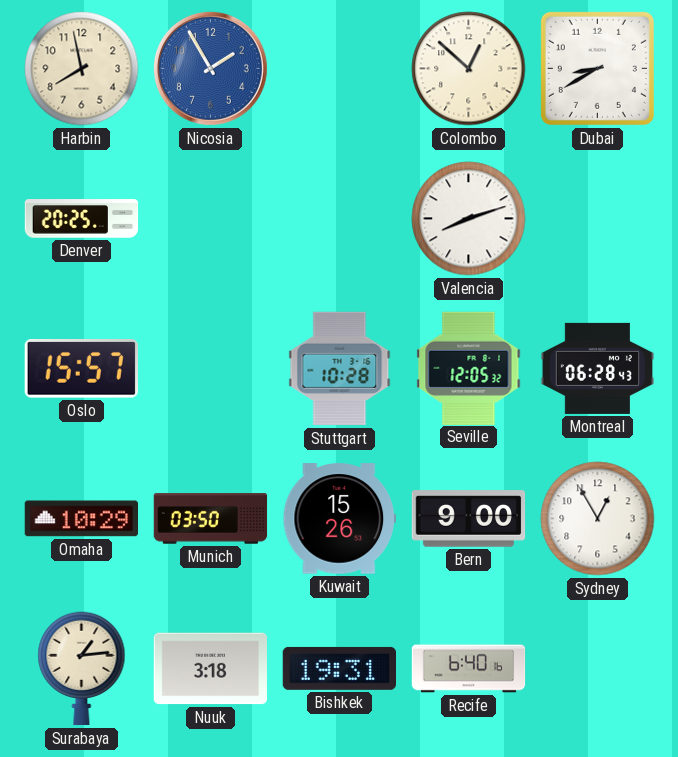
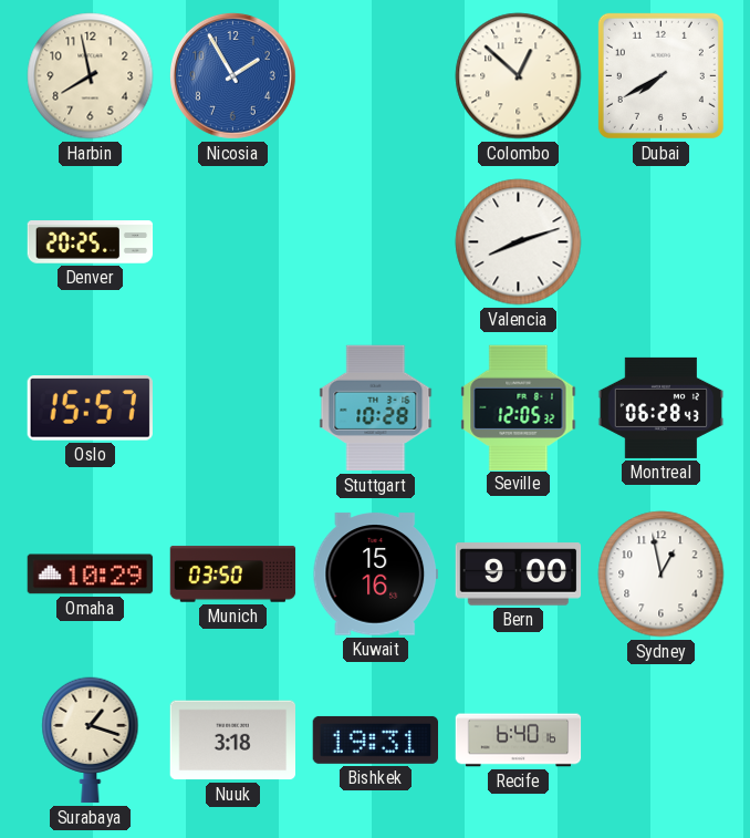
Dubai: 8:40 -> 7:40
Kuwait: 15:26 -> 15:16
Sydney: 12:55 -> 12:58
Surabaya: 1:14 -> 1:18
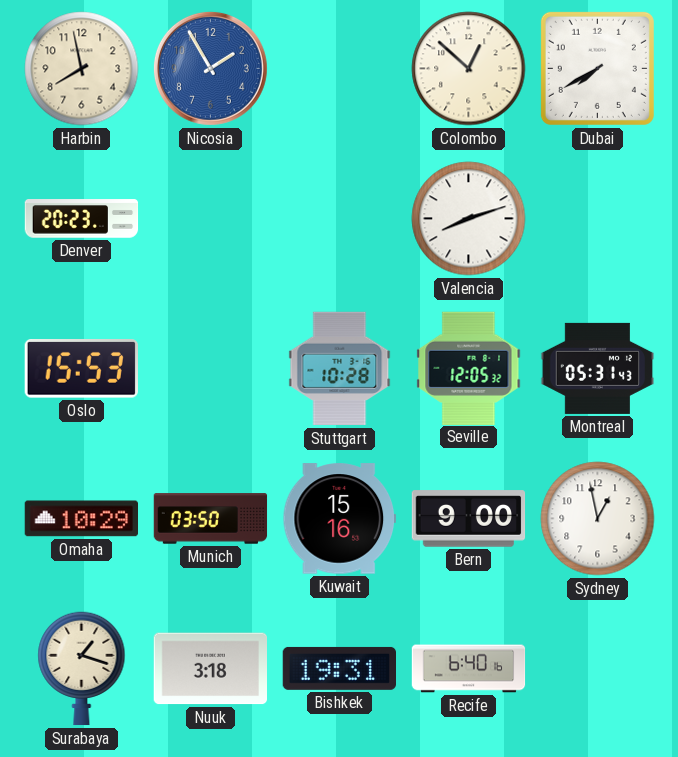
Denver: 20:25 -> 20:23
Oslo: 15:57 -> 15:53
Montreal: 06:28 -> 05:31
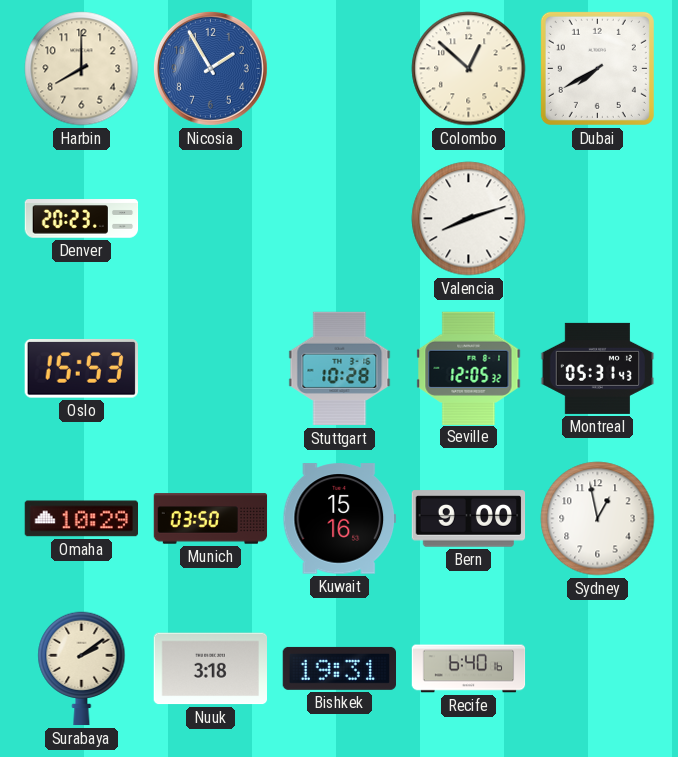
Harbin: 7:58 -> 8:00
Surabaya: 1:18 -> 2:09
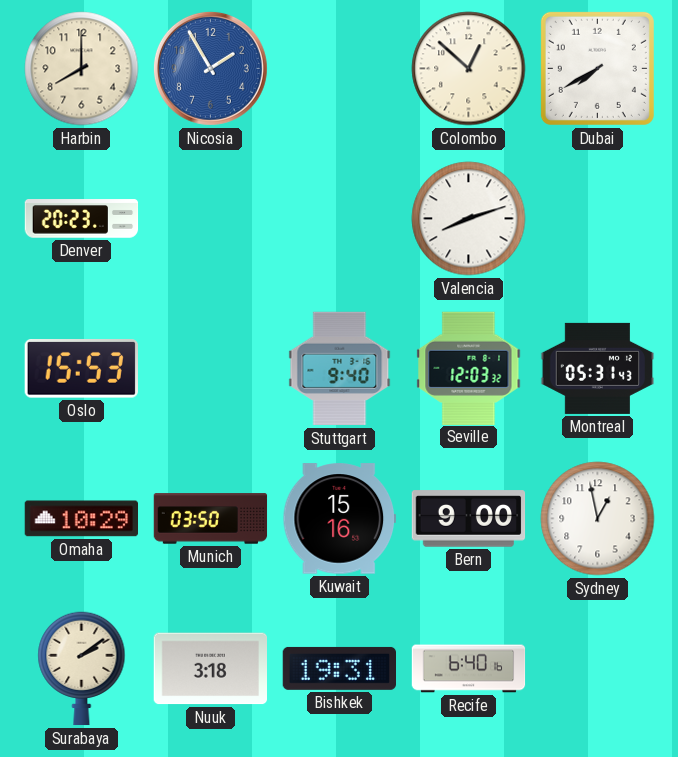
Stuttgart: 10:28 -> 9:40
Seville: 12:05 -> 12:03
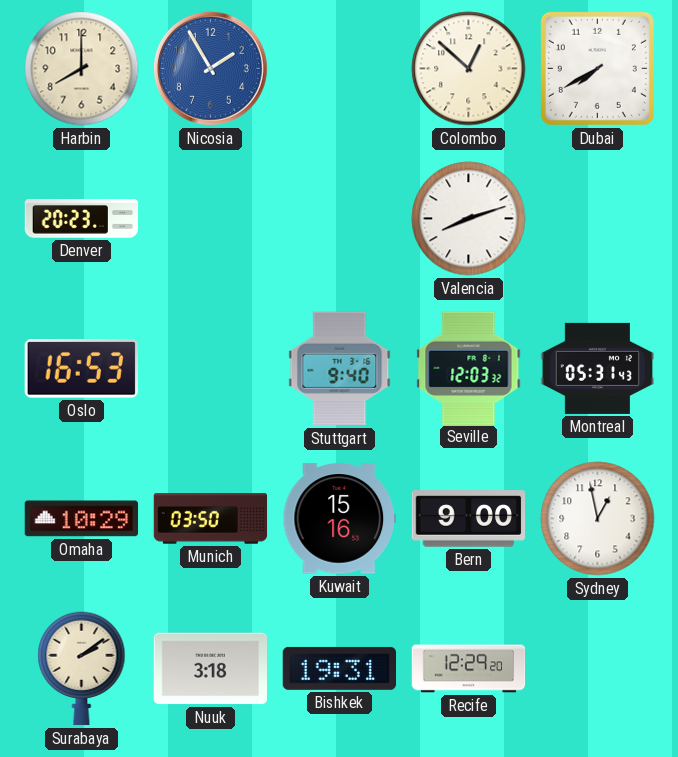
Oslo: 15:53 -> 16:53
Recife: 6:40 -> 12:29
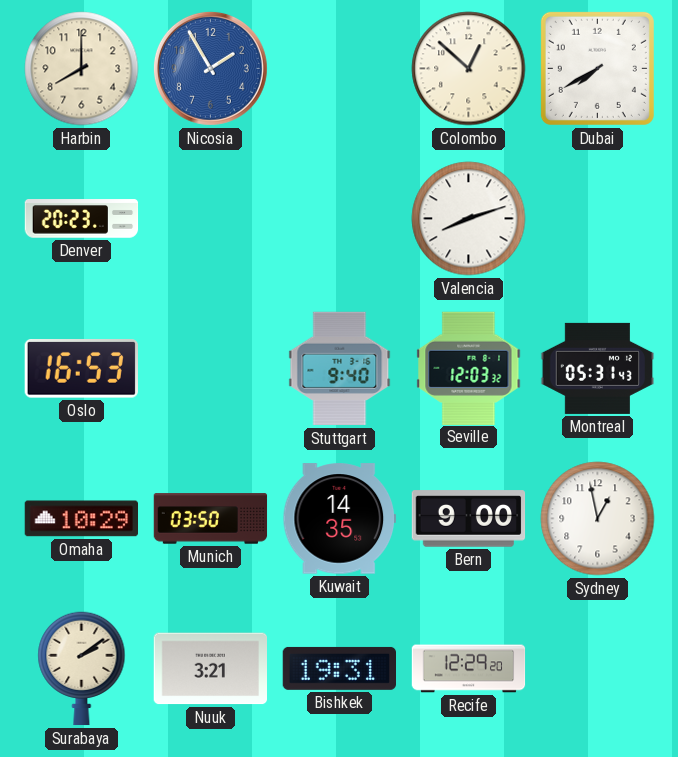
Kuwait: 15:16 -> 14:35
Nuuk: 3:18 -> 3:21
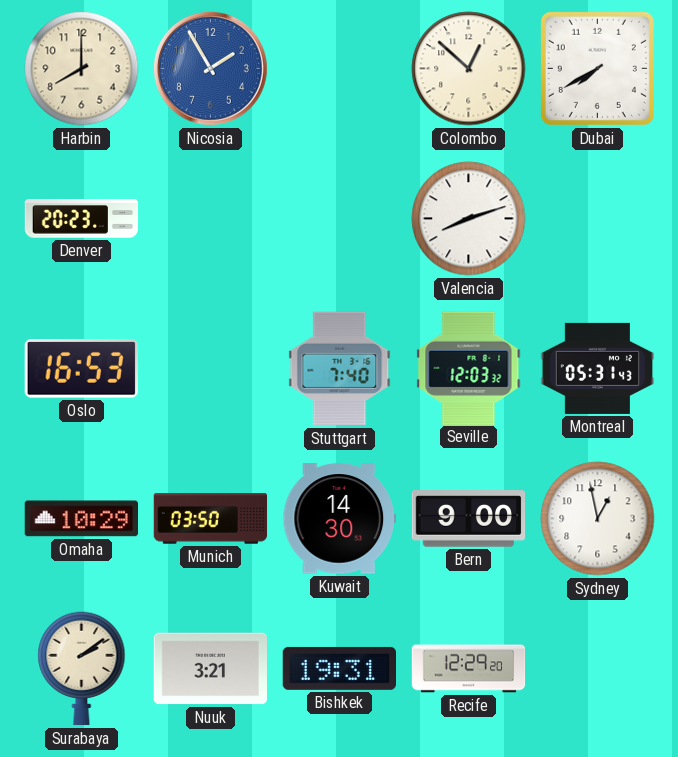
Stuttgart: 9:40 -> 7:40
Kuwait: 14:35 -> 14:30
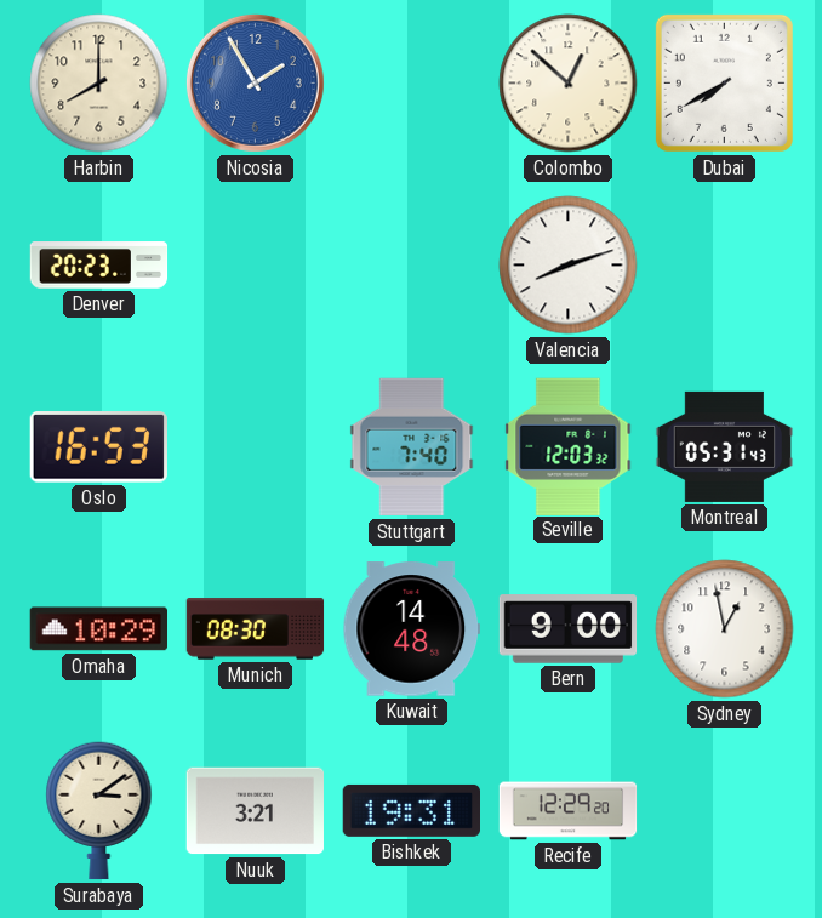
Munich: 03:50 -> 08:30
Kuwait: 14:30 -> 14:48
Surabaya: 2:09 -> 3:09
